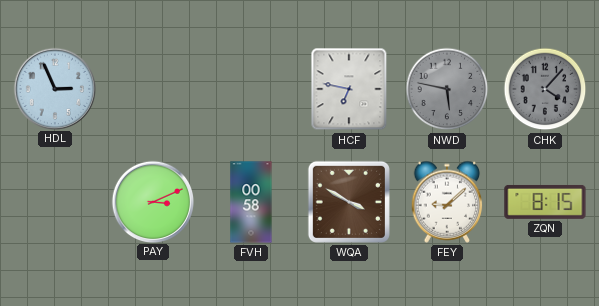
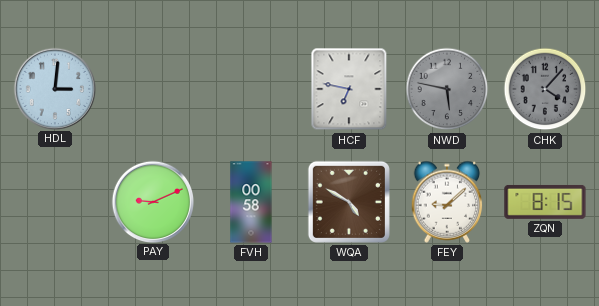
HDL: 2:56 -> 3:01
PAY: 3:11 -> 9:11
WQA: 3:50 -> 4:50
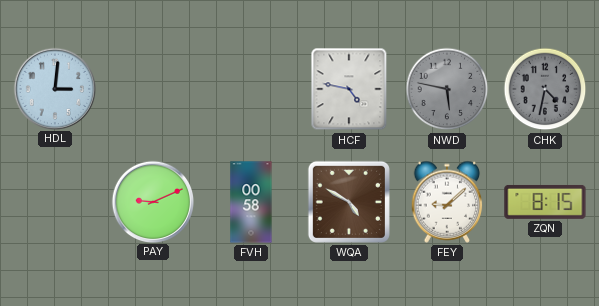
HCF: 6:47 -> 4:47
CHK: 4:07 -> 4:32
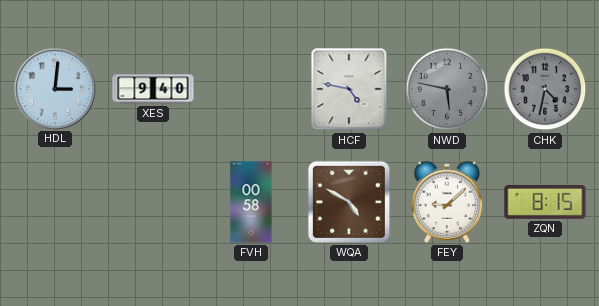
XES: none -> 9:40
PAY: 9:11 -> none
